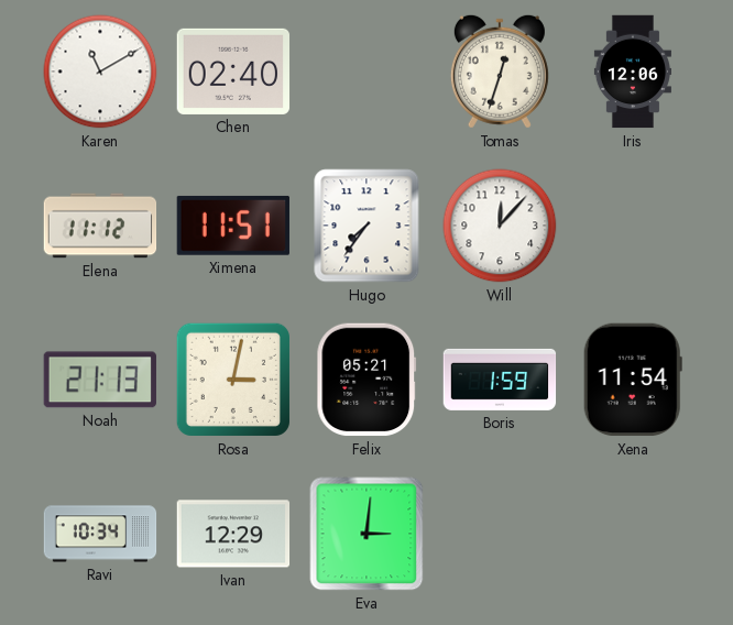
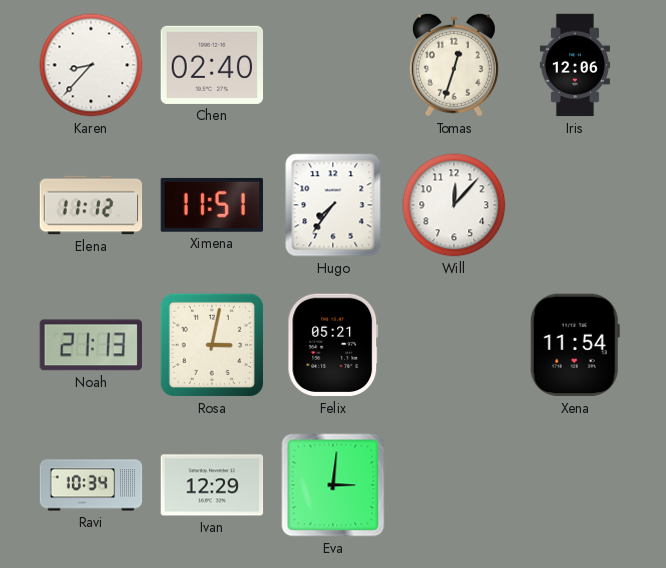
Karen: 11:10 -> 8:37
Boris: 1:59 -> none
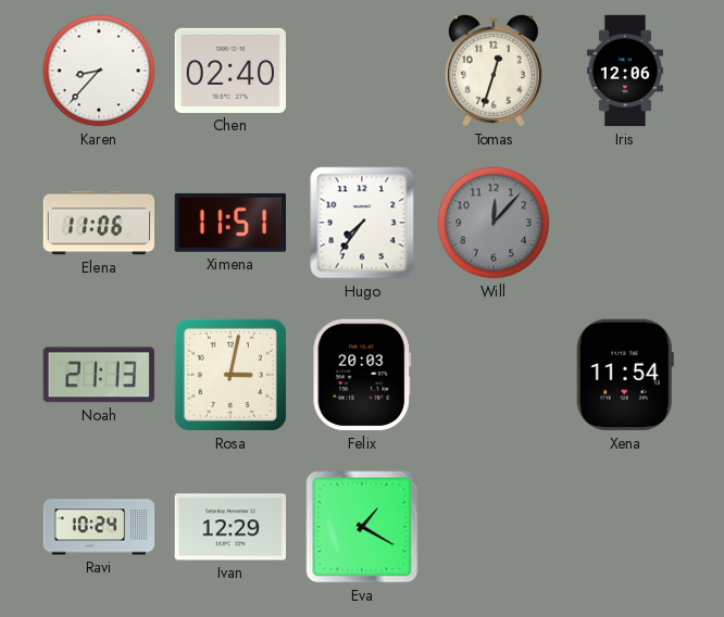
Elena: 11:12 -> 11:06
Will dial: white -> grey
Felix: 05:21 -> 20:03
Ravi: 10:34 -> 10:24
Eva: 3:01 -> 1:20
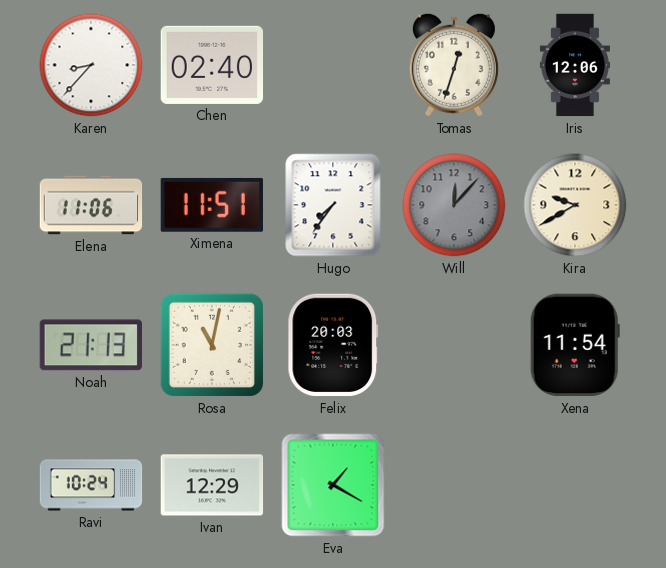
Kira: none -> 9:40
Rosa: 3:02 -> 11:02
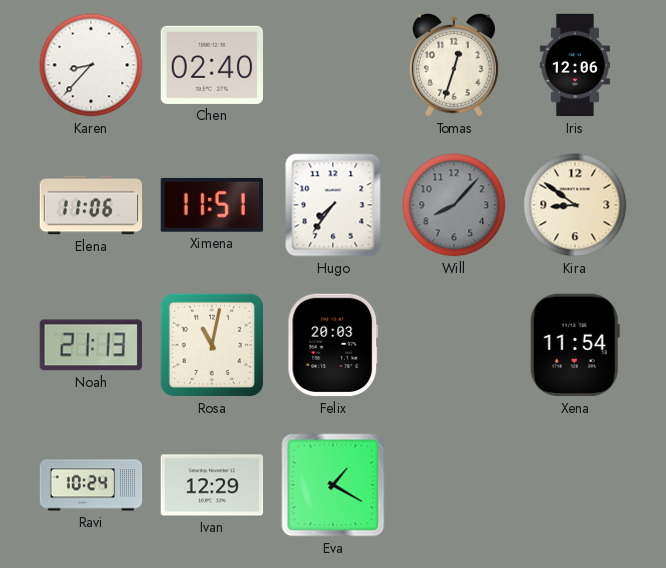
Will: 12:07 -> 8:07
Kira: 9:40 -> 8:51
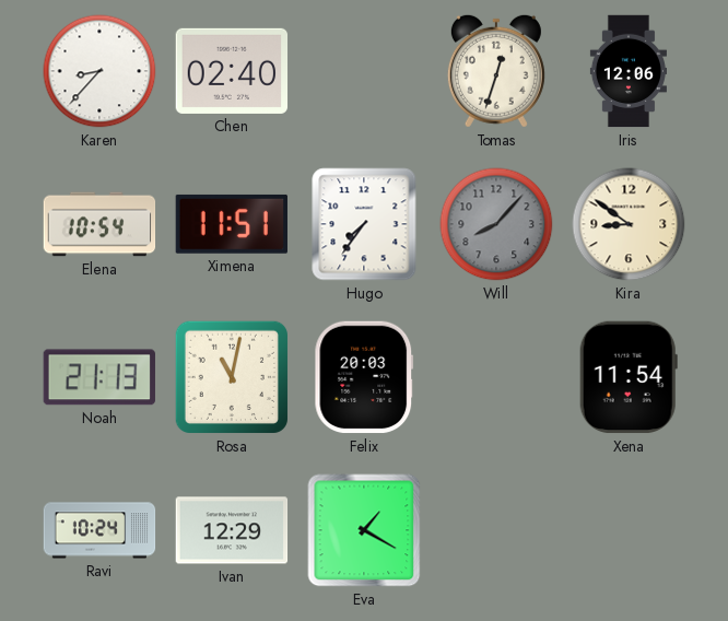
Elena: 11:06 -> 10:54
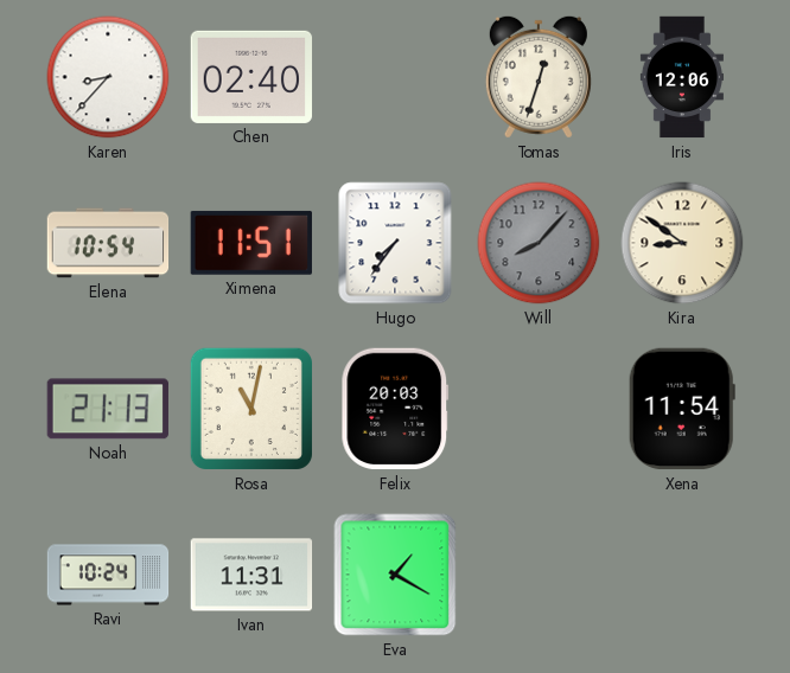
Ivan: 12:29 -> 11:31
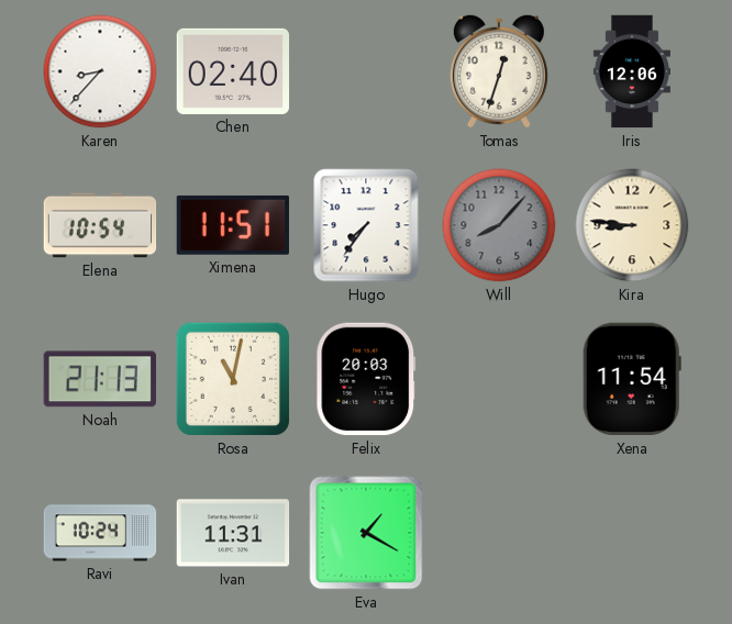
Kira: 8:51 -> 8:46
